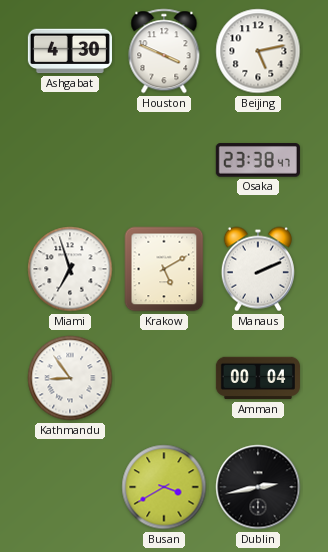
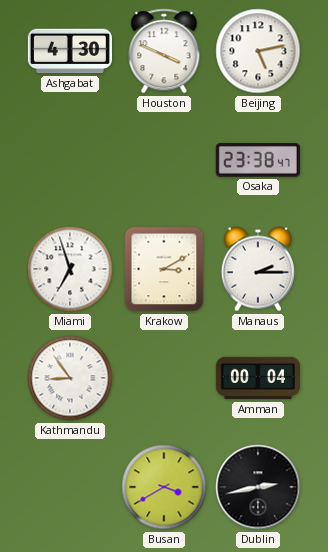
Krakow: 5:10 -> 3:10
Manaus: 2:11 -> 2:15
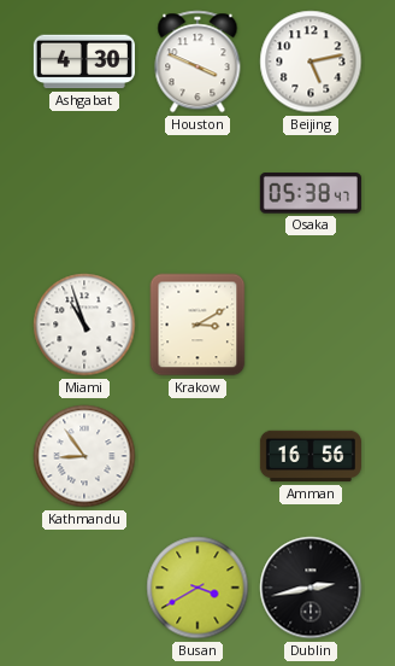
Osaka: 23:38 -> 05:38
Miami: 6:57 -> 10:57
Manaus: 2:15 -> none
Amman: 00:04 -> 16:56
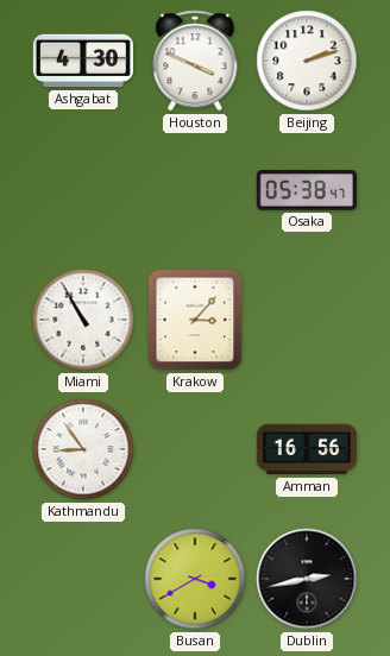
Beijing: 5:13 -> 2:12
Miami: 10:57 -> 10:55
Krakow: 3:10 -> 3:07
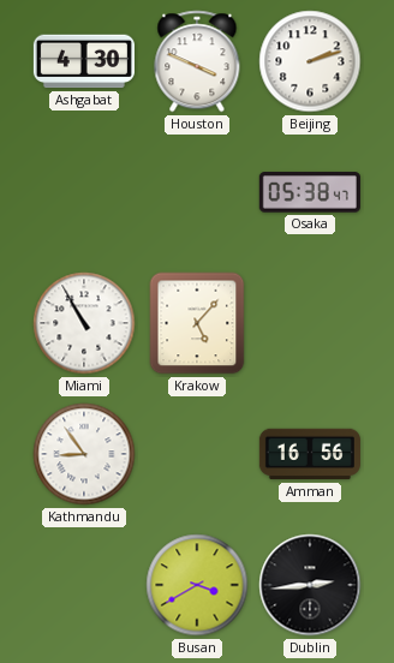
Krakow: 3:07 -> 5:07
Dublin: 2:43 -> 2:44
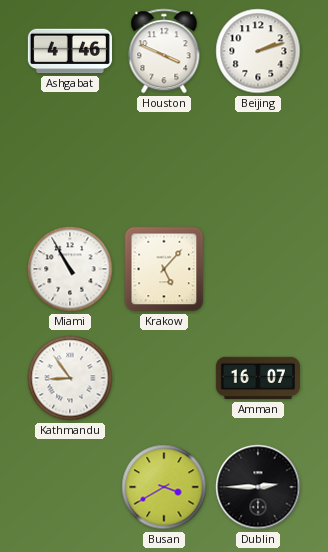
Ashgabat: 4:30 -> 4:46
Osaka: 05:38 -> none
Amman: 16:56 -> 16:07
Dublin: 2:44 -> 2:45
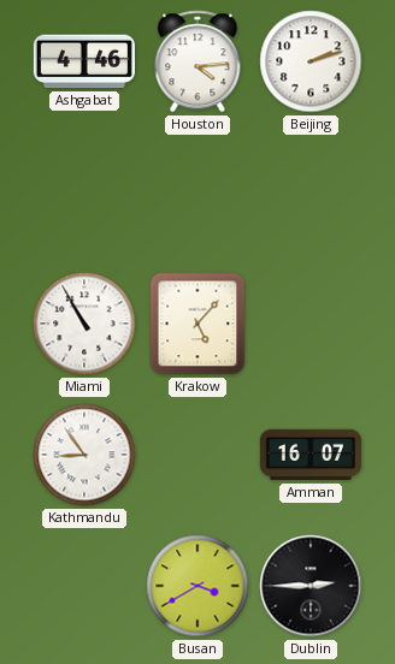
Houston: 3:49 -> 4:14
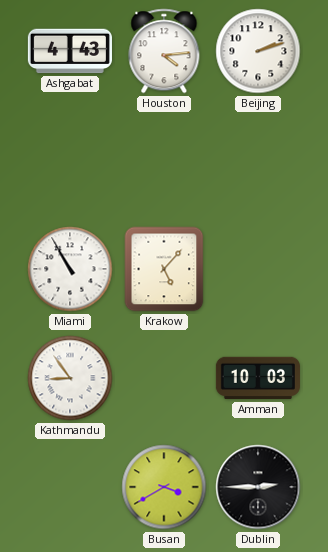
Ashgabat: 4:46 -> 4:43
Amman: 16:07 -> 10:03
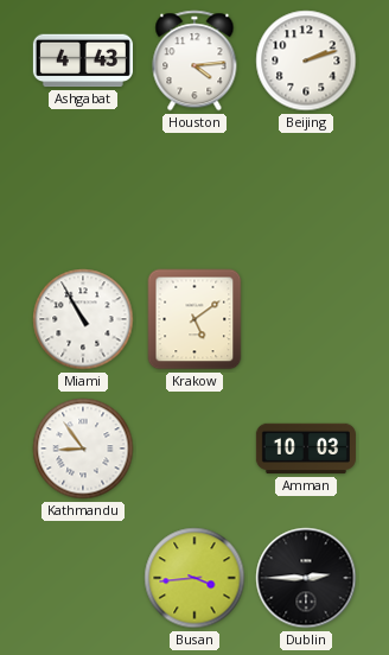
Krakow: 5:07 -> 5:09
Busan: 3:40 -> 3:44
